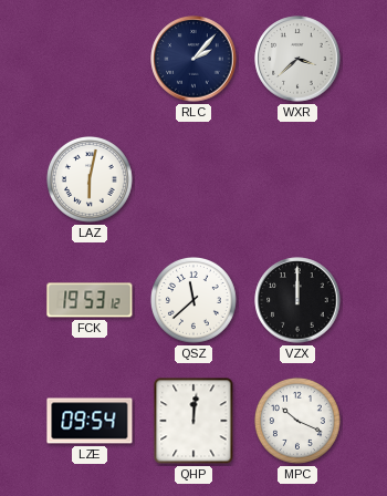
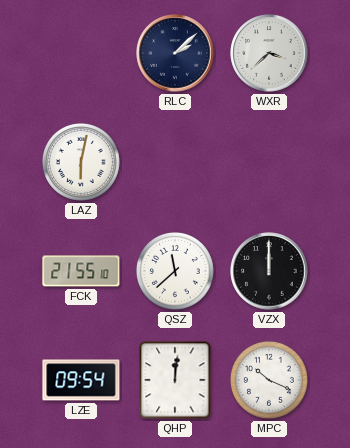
RLC: 2:07 -> 2:08
FCK: 19:53 -> 21:55
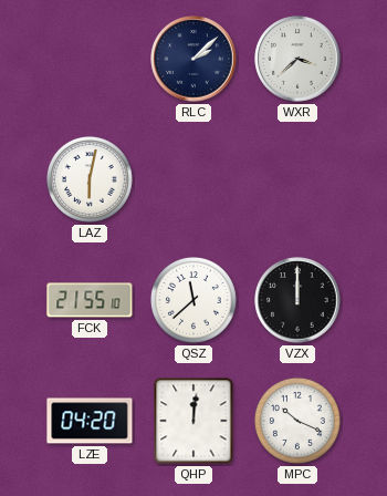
LZE: 09:54 -> 04:20
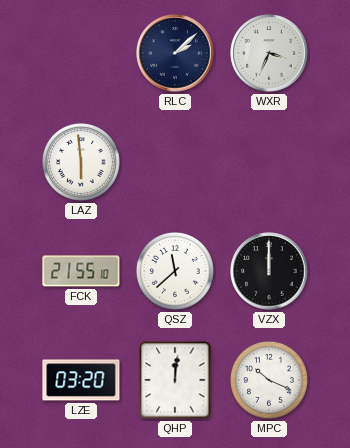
WXR: 3:38 -> 3:34
LAZ: 6:02 -> 5:59
LZE: 04:20 -> 03:20
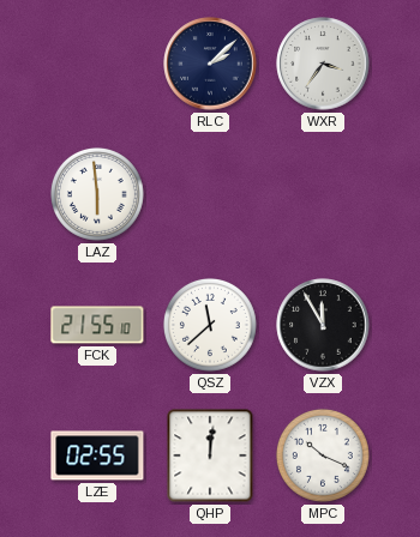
WXR: 3:34 -> 3:36
VZX: 12:00 -> 11:55
LZE: 03:20 -> 02:55
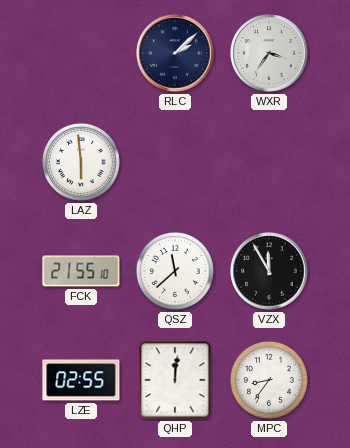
MPC: 10:19 -> 8:36
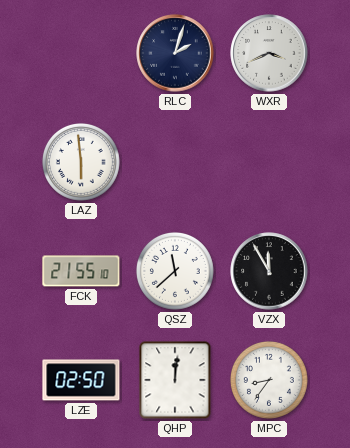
RLC: 2:08 -> 2:03
WXR: 3:36 -> 3:41
LZE: 02:55 -> 02:50
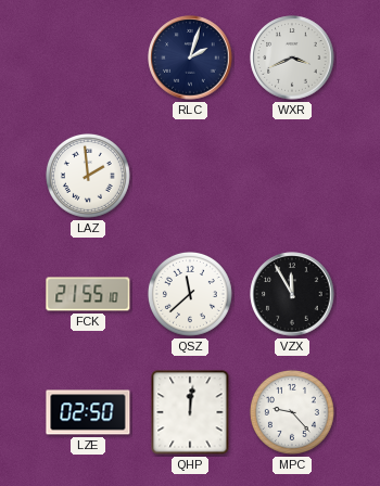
LAZ: 5:59 -> 1:59
MPC: 8:36 -> 9:23
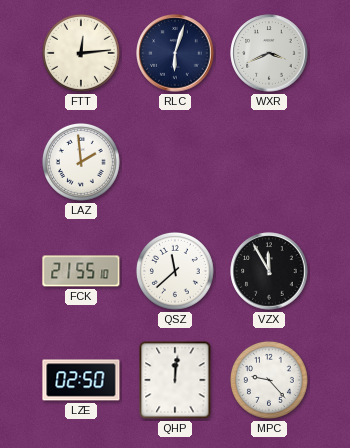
FTT: none -> 12:14
RLC: 2:03 -> 6:03
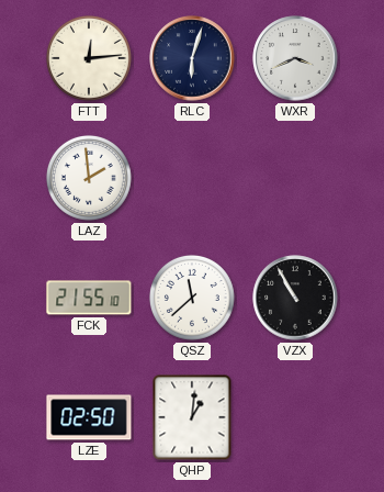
VZX: 11:55 -> 10:55
QHP: 12:01 -> 1:01
MPC: 9:23 -> none
